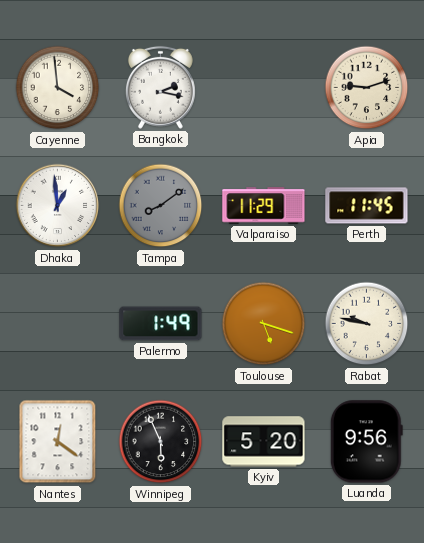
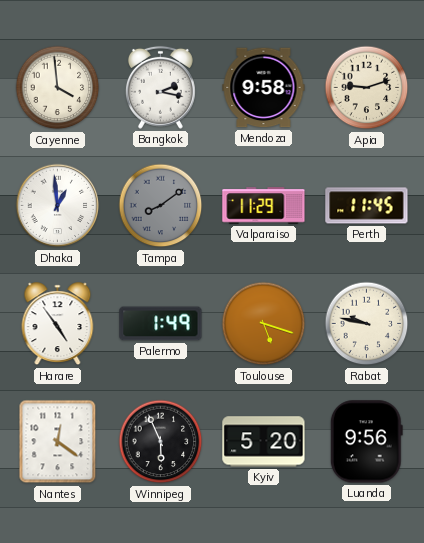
Mendoza: none -> 9:58
Harare: none -> 4:54
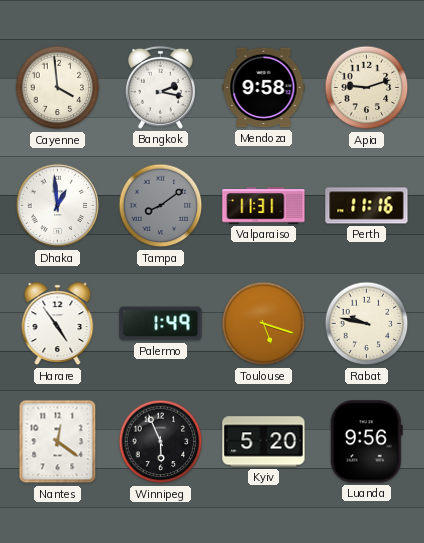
Valparaiso: 11:29 -> 11:31
Perth: 11:45 -> 11:16
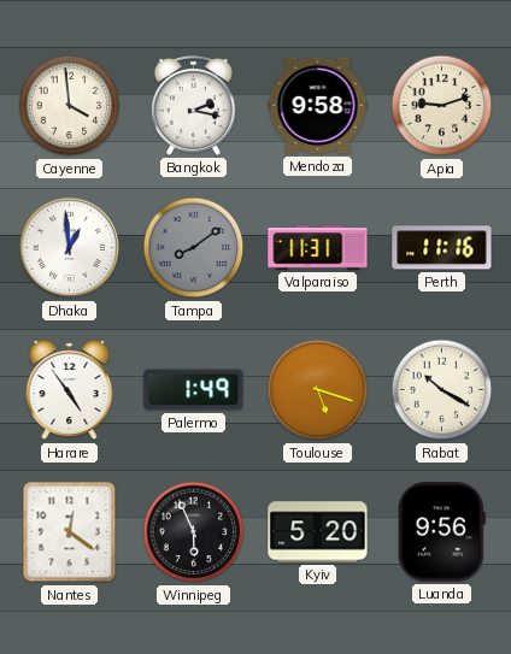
Rabat: 9:47 -> 10:20
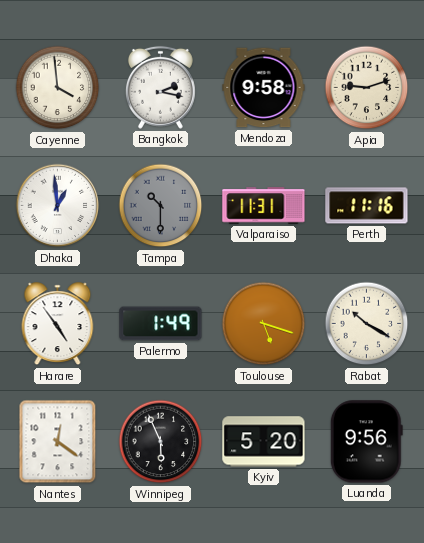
Tampa: 8:09 -> 10:30
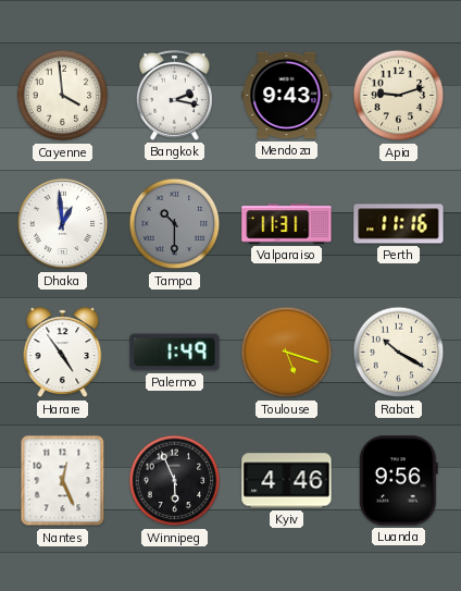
Mendoza: 9:58 -> 9:43
Nantes: 12:21 -> 12:26
Kyiv: 5:20 -> 4:46
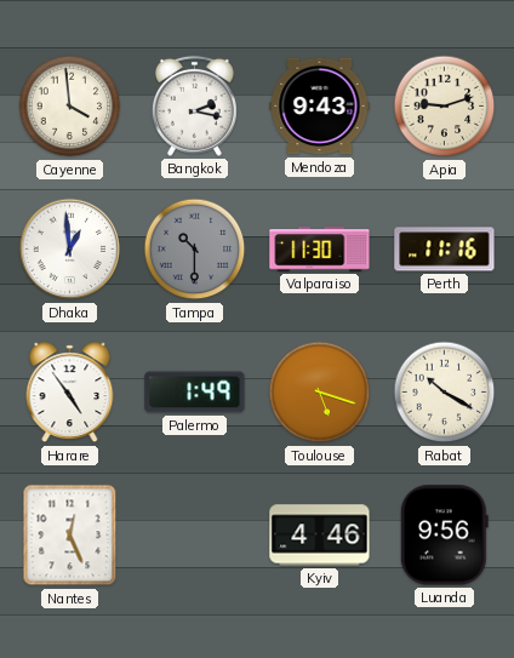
Valparaiso: 11:31 -> 11:30
Winnipeg: 5:56 -> none
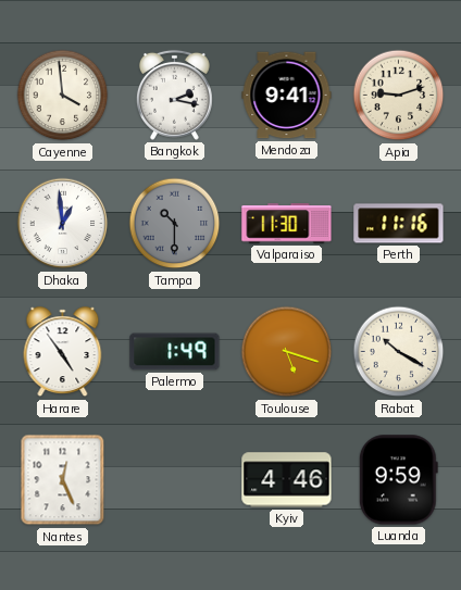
Mendoza: 9:43 -> 9:41
Luanda: 9:56 -> 9:59
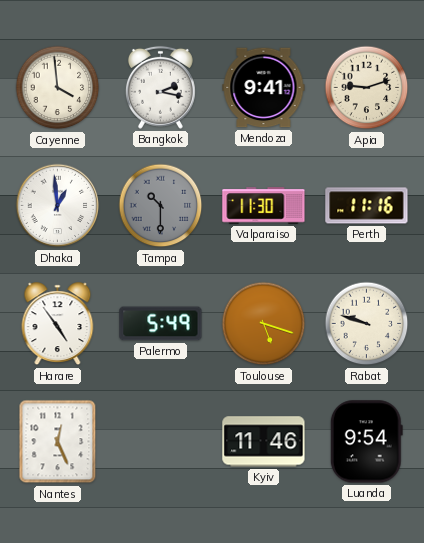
Palermo: 1:49 -> 5:49
Rabat: 10:20 -> 9:48
Kyiv: 4:46 -> 11:46
Luanda: 9:59 -> 9:54
